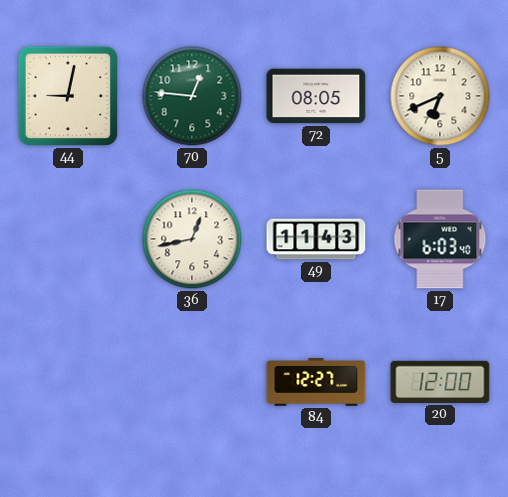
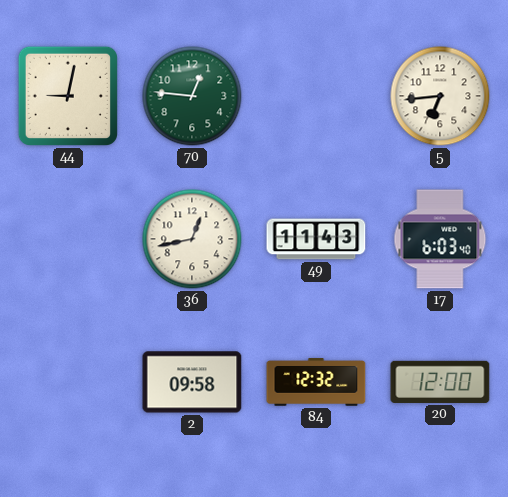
72: 08:05 -> none
5: 6:41 -> 6:44
2: none -> 09:58
84: 12:27 -> 12:32
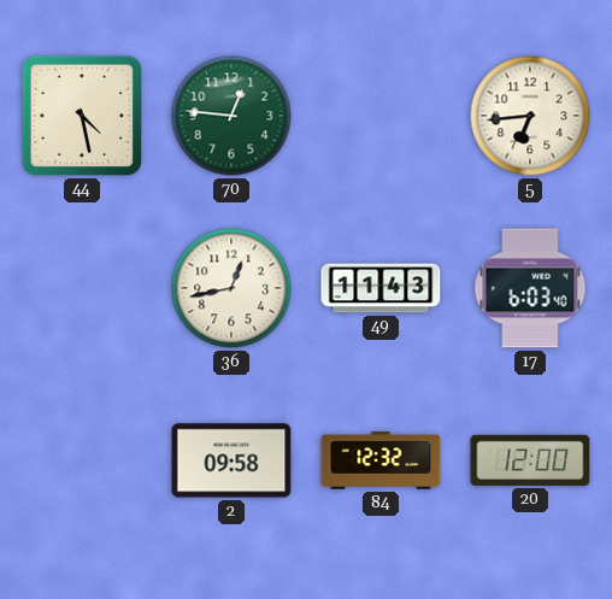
44: 9:02 -> 4:28
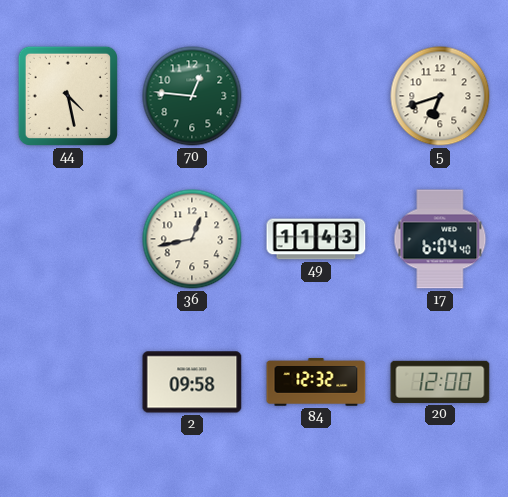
5: 6:44 -> 6:42
17: 6:03 -> 6:04
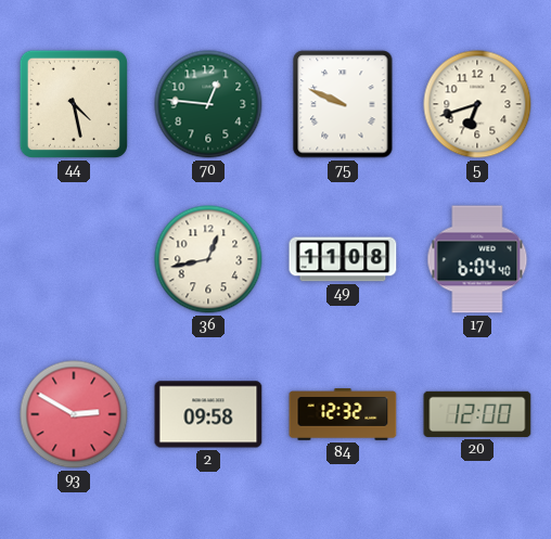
75: none -> 9:49
49: 11:43 -> 11:08
93: none -> 2:50
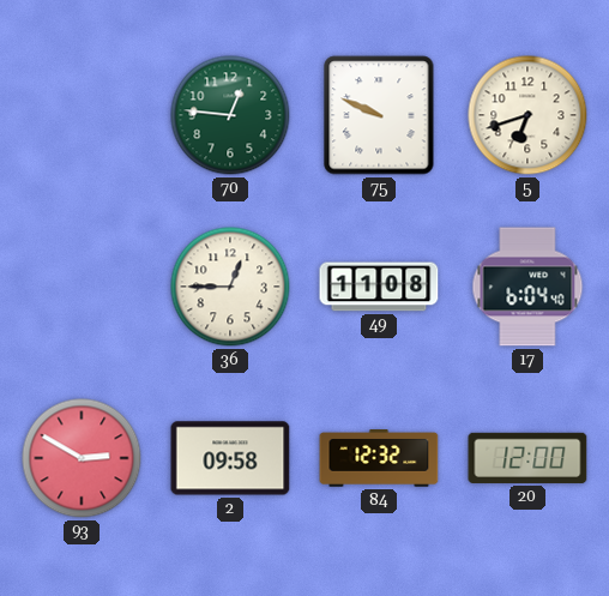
44: 4:28 -> none
36: 12:43 -> 12:45
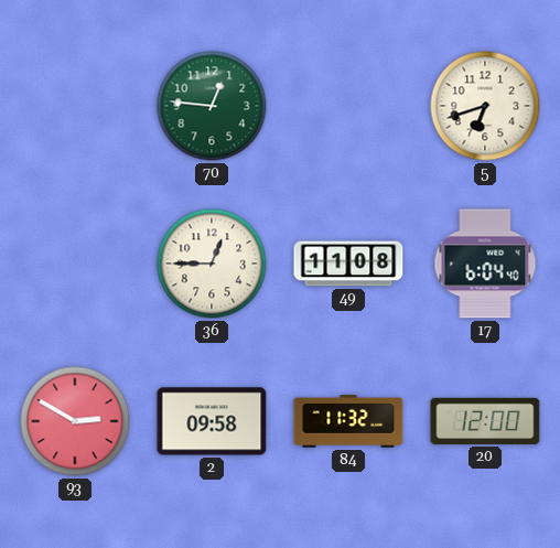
75: 9:49 -> none
84: 12:32 -> 11:32
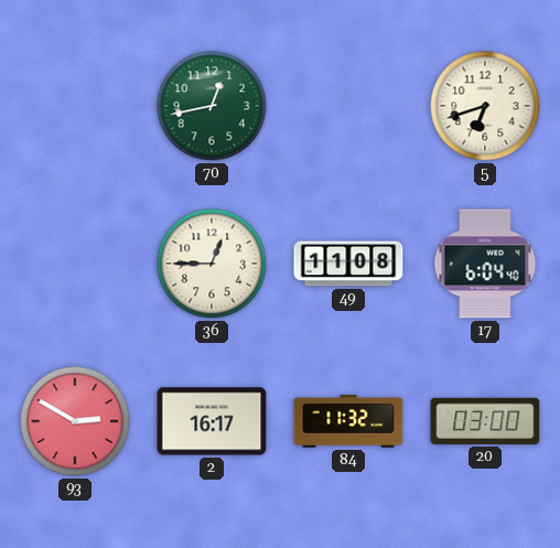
70: 12:46 -> 12:43
2: 09:58 -> 16:17
20: 12:00 -> 03:00
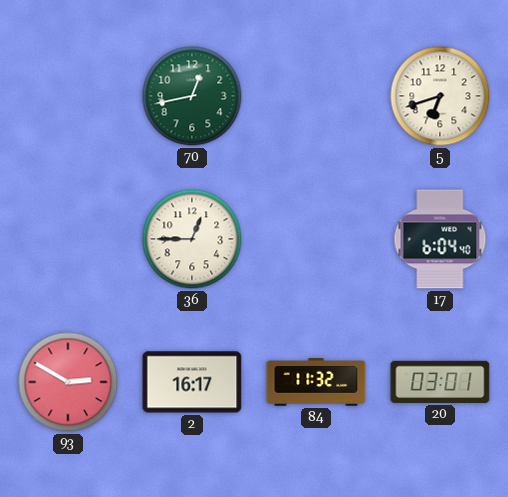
49: 11:08 -> none
20: 03:00 -> 03:01
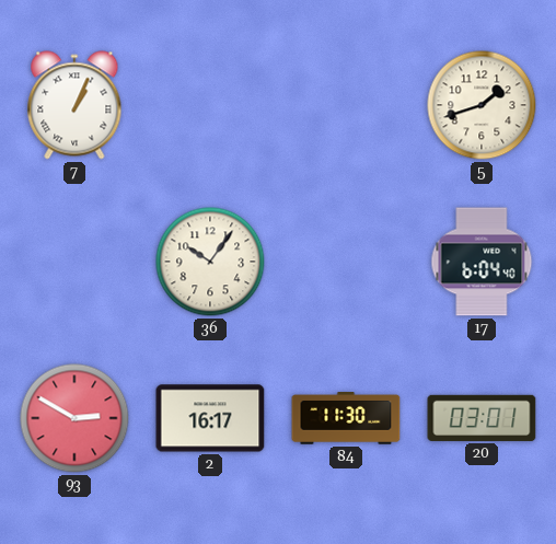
7: none -> 1:04
70: 12:43 -> none
5: 6:42 -> 1:42
36: 12:45 -> 10:06
84: 11:32 -> 11:30
